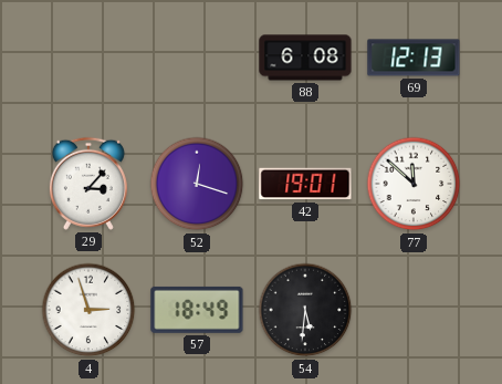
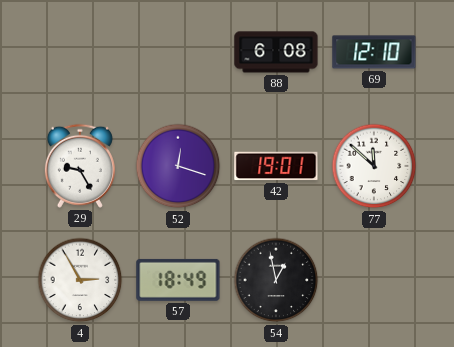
69: 12:13 -> 12:10
29: 3:07 -> 9:25
4: 2:57 -> 2:55
54: 5:31 -> 12:58
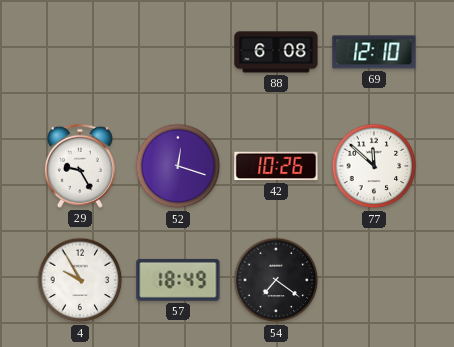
42: 19:01 -> 10:26
4: 2:55 -> 9:55
54: 12:58 -> 7:21
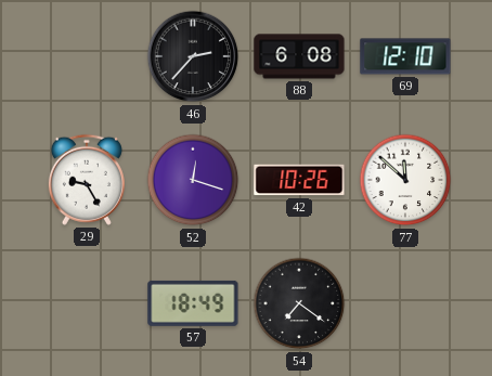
46: none -> 2:37
4: 9:55 -> none
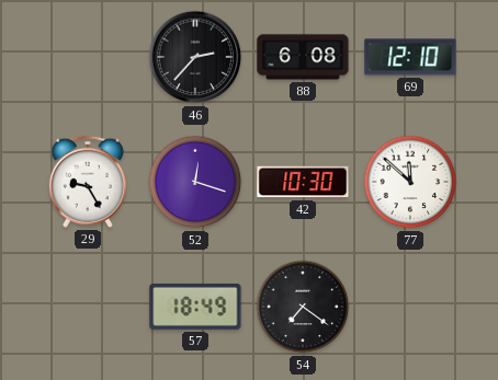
42: 10:26 -> 10:30
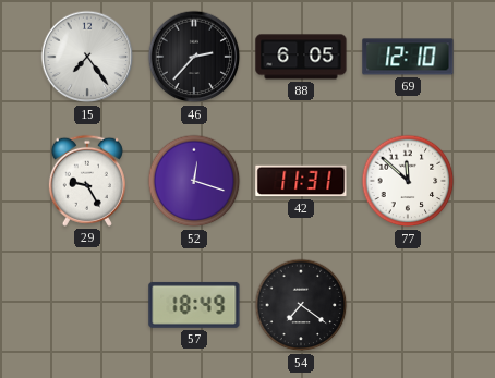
15: none -> 7:24
88: 6:08 -> 6:05
42: 10:30 -> 11:31
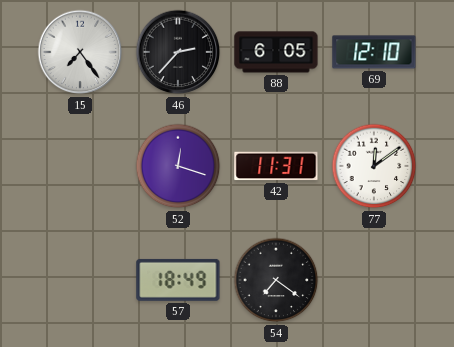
29: 9:25 -> none
77: 11:52 -> 12:09
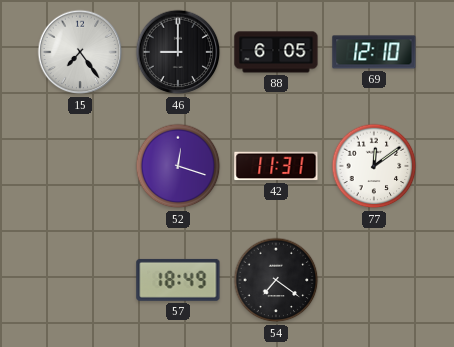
46: 2:37 -> 9:00
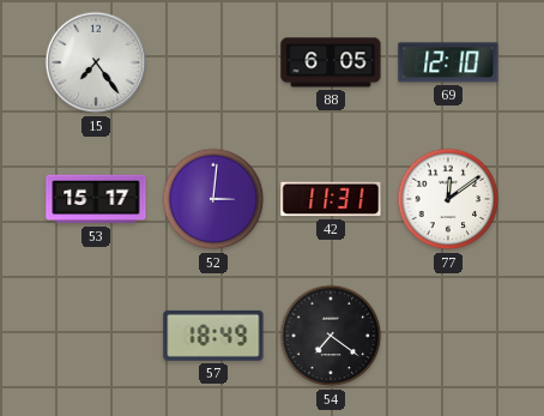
46: 9:00 -> none
53: none -> 15:17
52: 12:18 -> 3:01
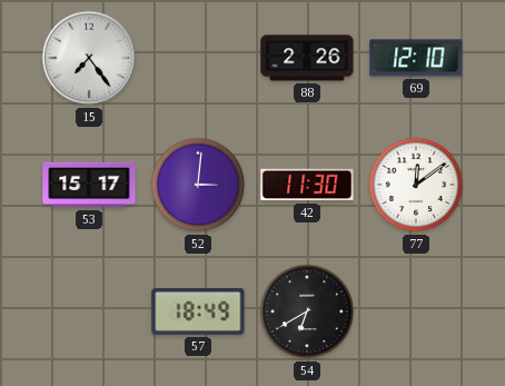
88: 6:05 -> 2:26
42: 11:31 -> 11:30
54: 7:21 -> 6:40
